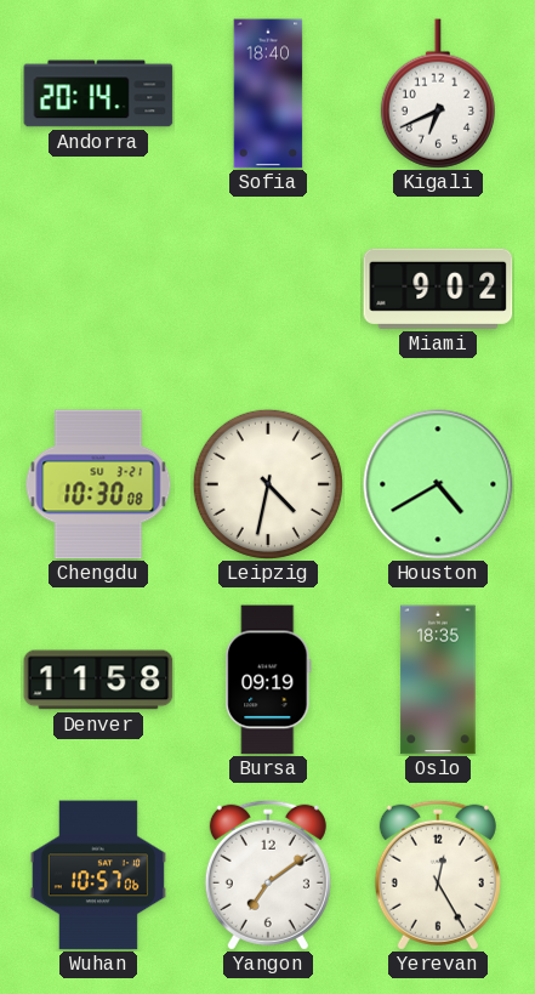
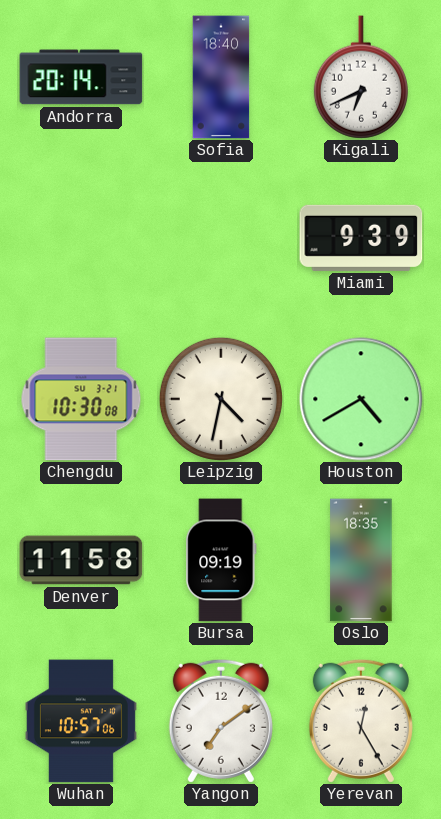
Miami: 9:02 -> 9:39
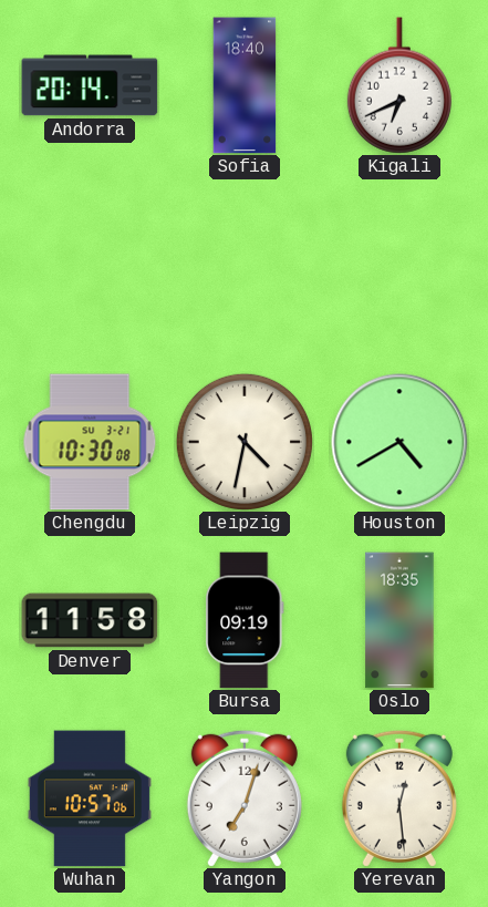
Miami: 9:39 -> none
Yangon: 7:09 -> 7:03
Yerevan: 12:25 -> 12:29
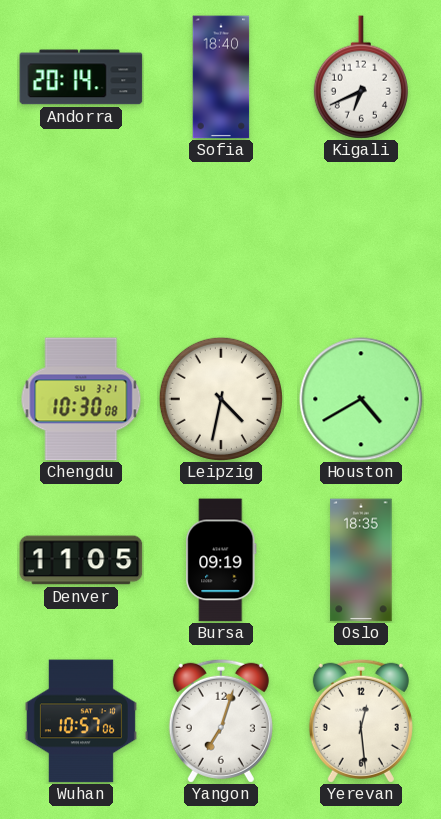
Denver: 11:58 -> 11:05
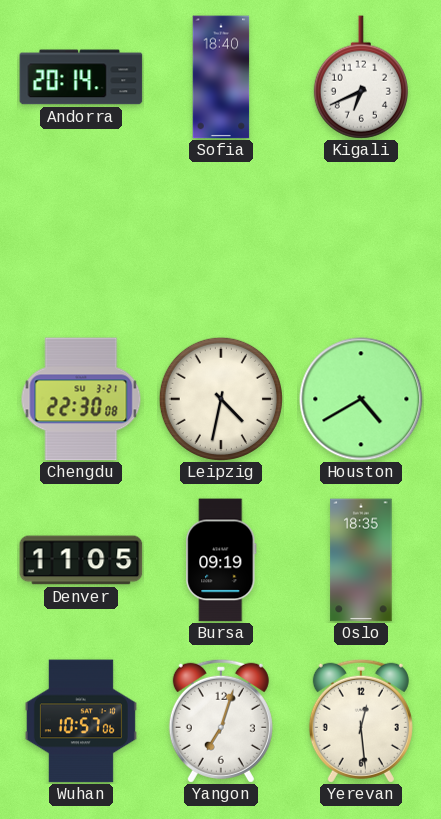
Chengdu: 10:30 -> 22:30
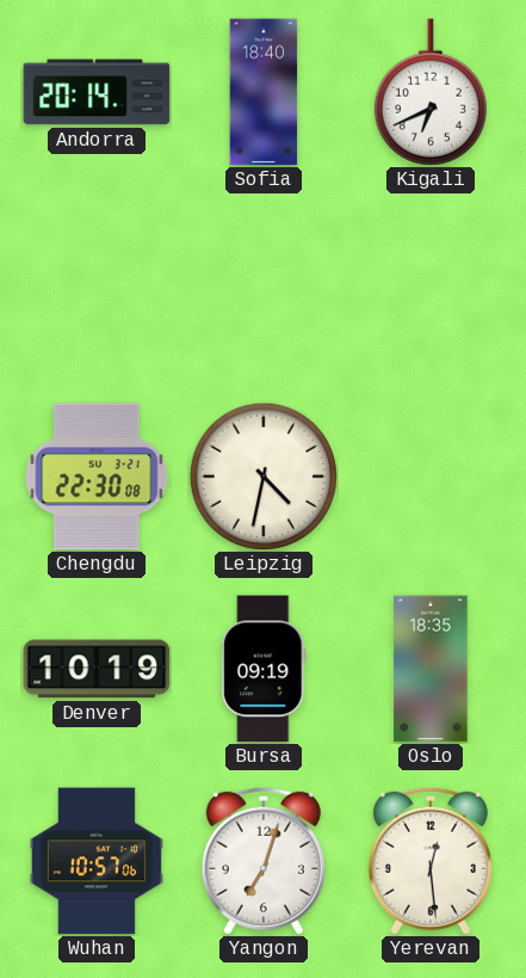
Houston: 4:40 -> none
Denver: 11:05 -> 10:19
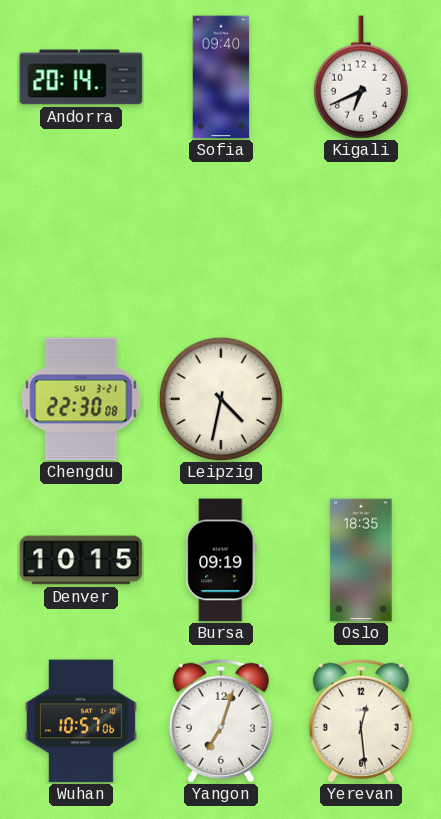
Sofia: 18:40 -> 09:40
Denver: 10:19 -> 10:15
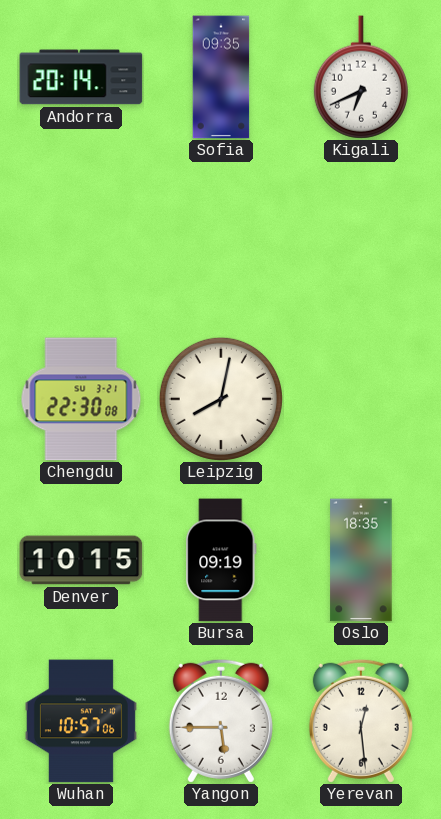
Sofia: 09:40 -> 09:35
Leipzig: 4:32 -> 8:02
Yangon: 7:03 -> 5:45
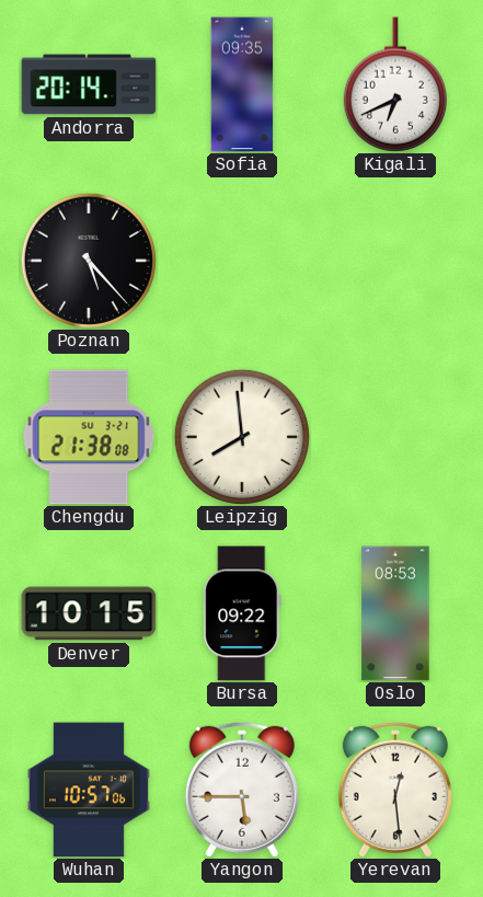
Poznan: none -> 5:23
Chengdu: 22:30 -> 21:38
Leipzig: 8:02 -> 7:59
Bursa: 09:19 -> 09:22
Oslo: 18:35 -> 08:53
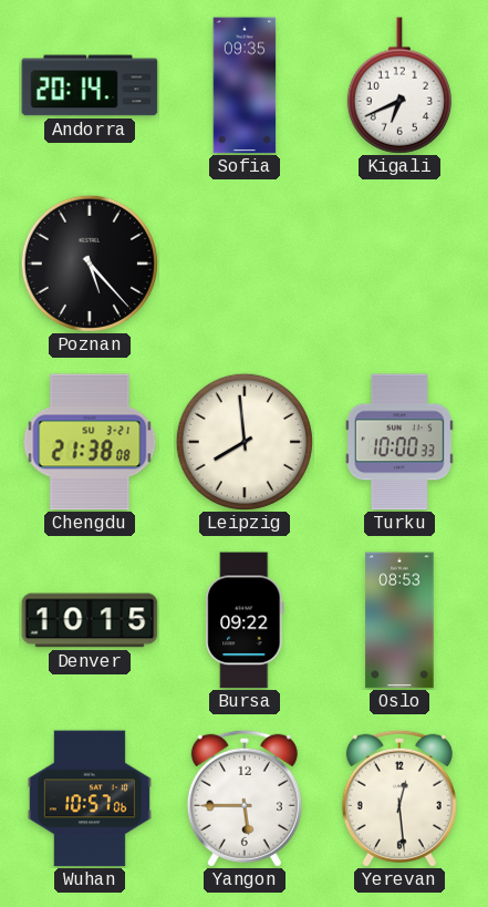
Turku: none -> 10:00
